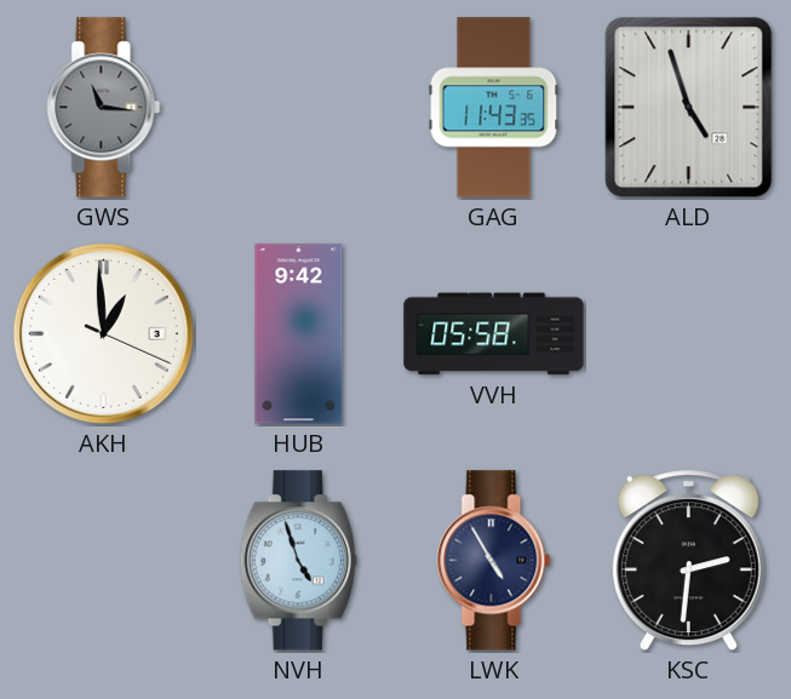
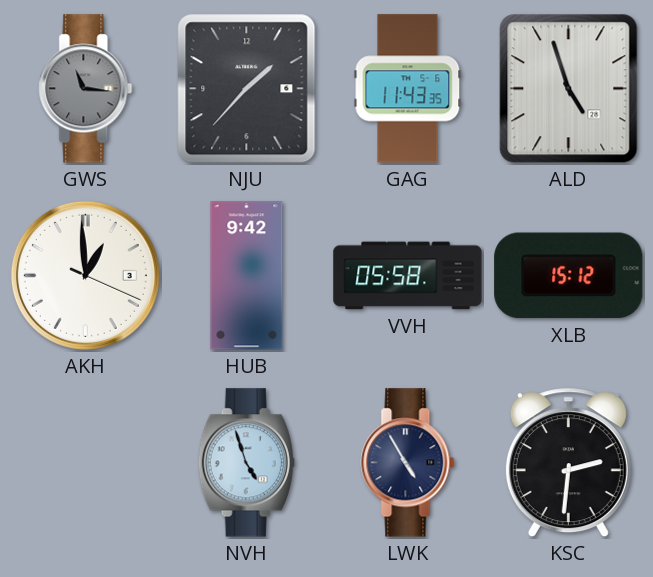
NJU: none -> 1:37
XLB: none -> 15:12
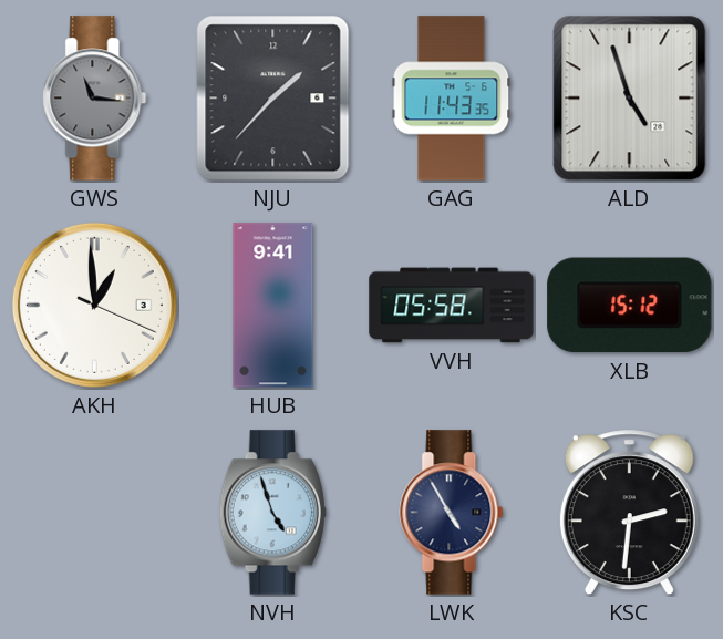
HUB: 9:42 -> 9:41
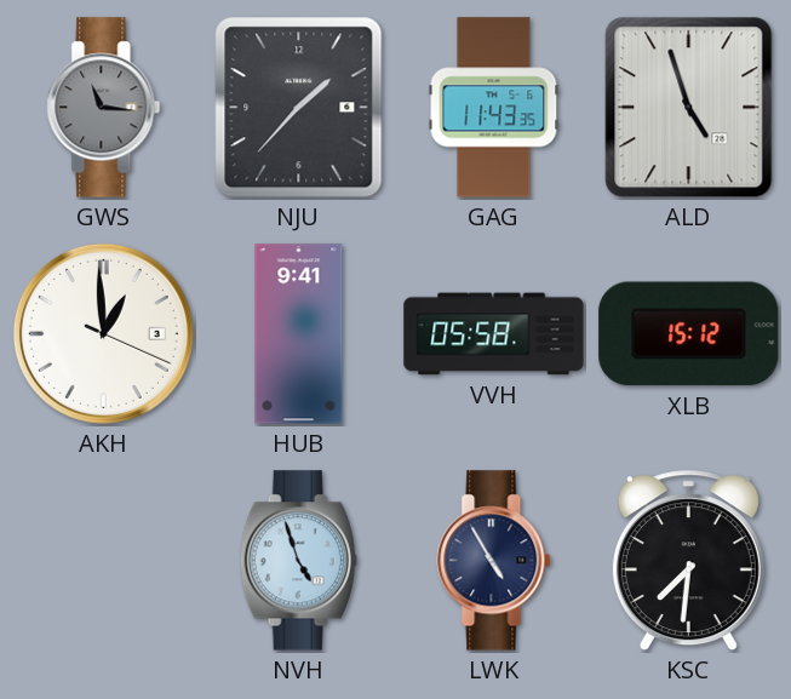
KSC: 2:31 -> 7:31
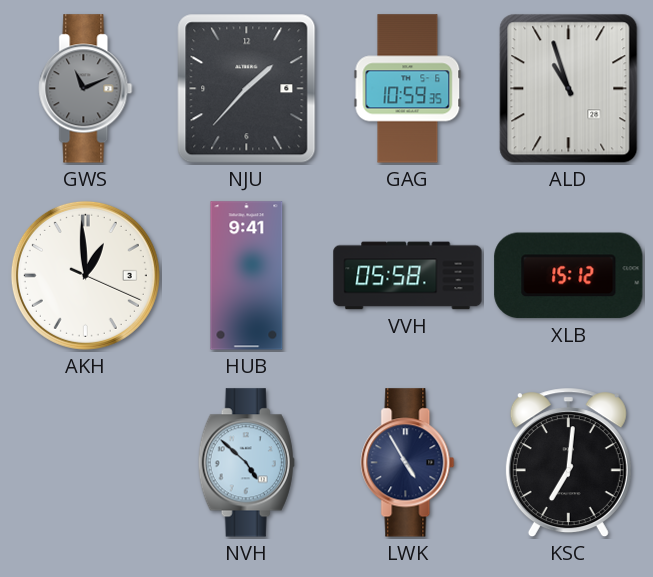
GWS: 11:16 -> 11:11
GAG: 11:43 -> 10:59
ALD: 4:57 -> 10:57
NVH: 4:57 -> 4:52
KSC: 7:31 -> 7:01
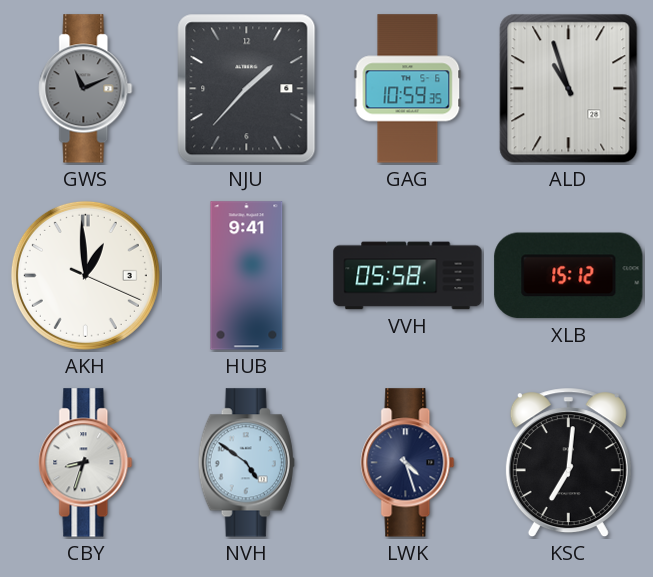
CBY: none -> 8:33
NVH: 4:52 -> 4:51
LWK: 4:55 -> 4:27
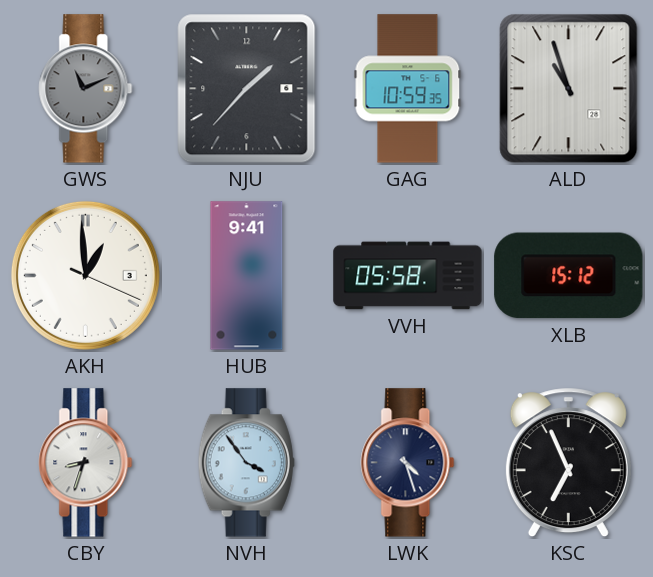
NVH: 4:51 -> 3:54
KSC: 7:01 -> 6:56
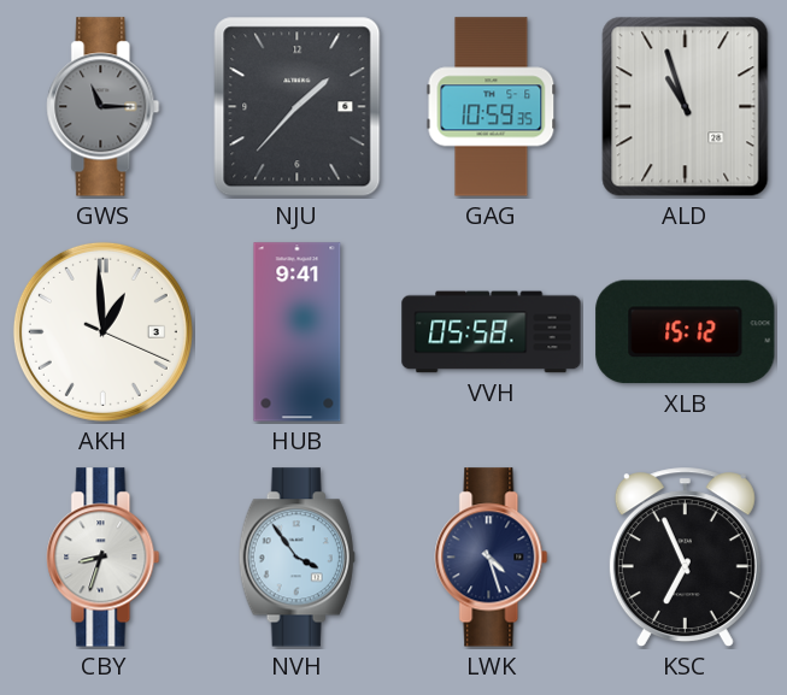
GWS: 11:11 -> 11:15
